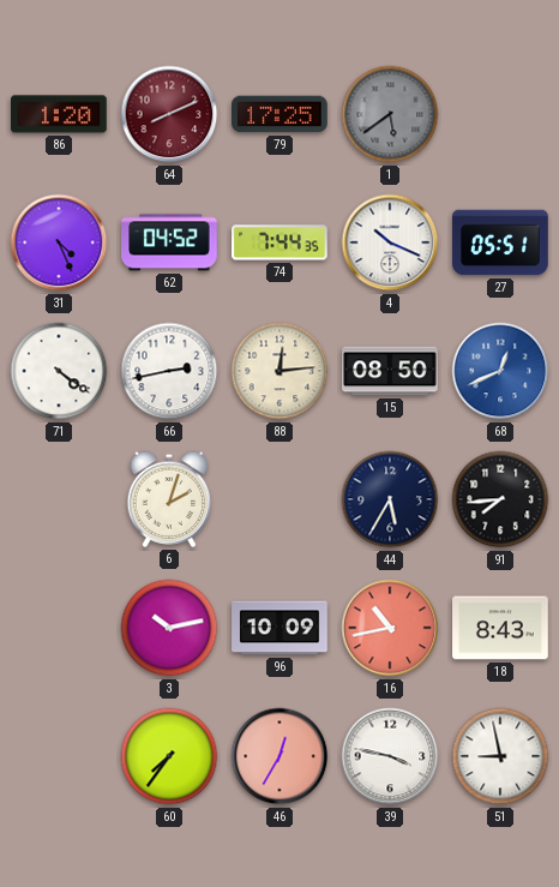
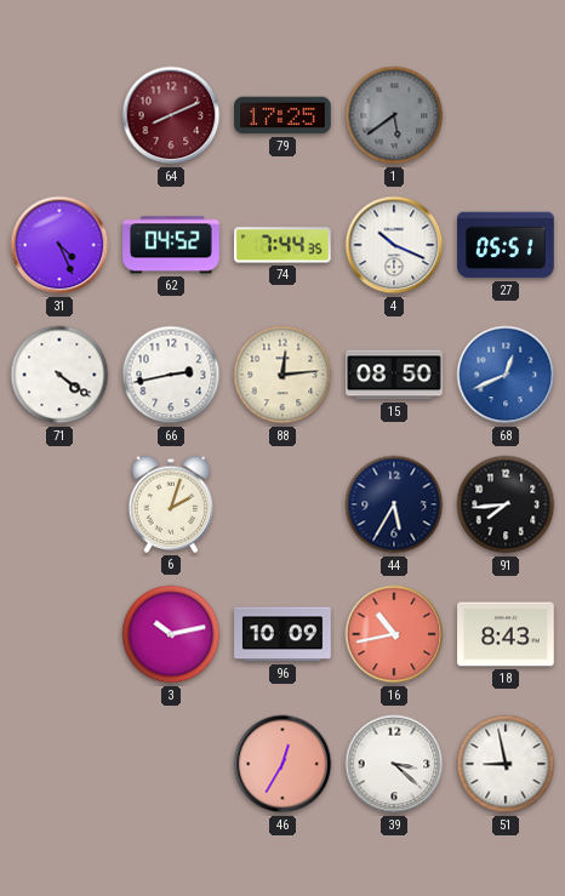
86: 1:20 -> none
60: 7:36 -> none
39: 3:47 -> 3:22
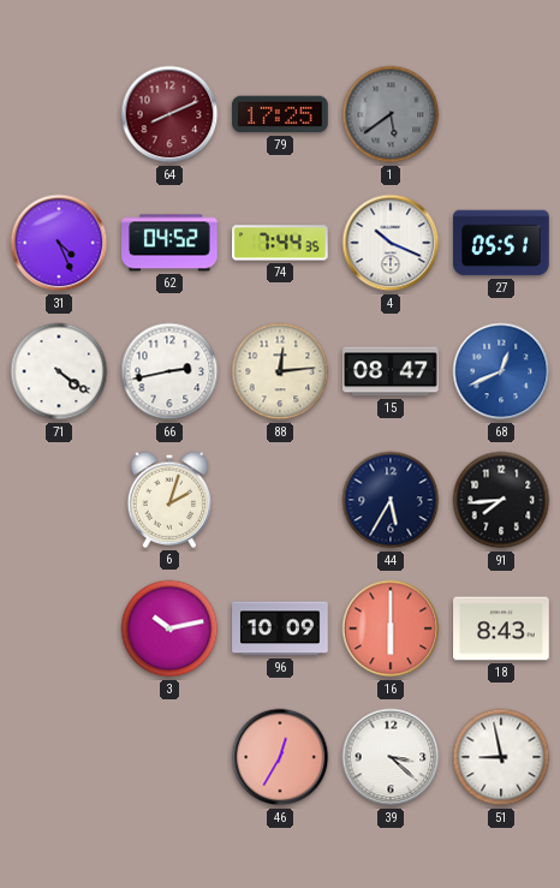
15: 08:50 -> 08:47
16: 10:43 -> 6:00
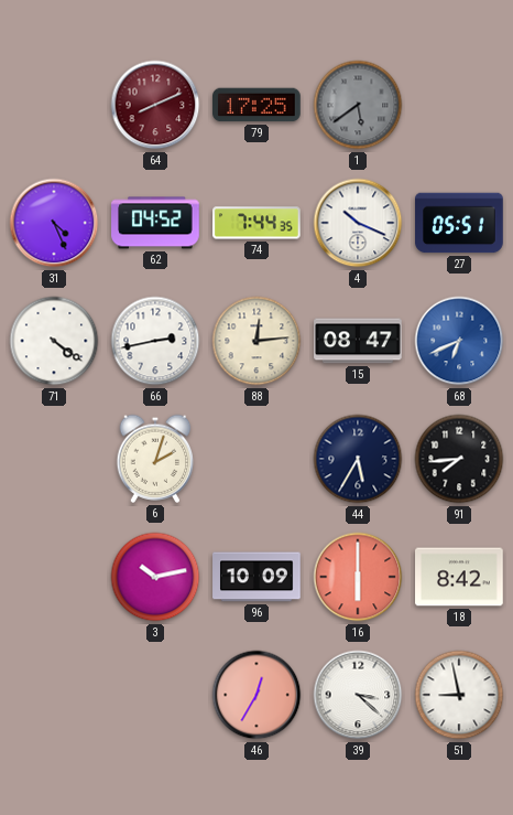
68: 12:41 -> 6:41
18: 8:43 -> 8:42
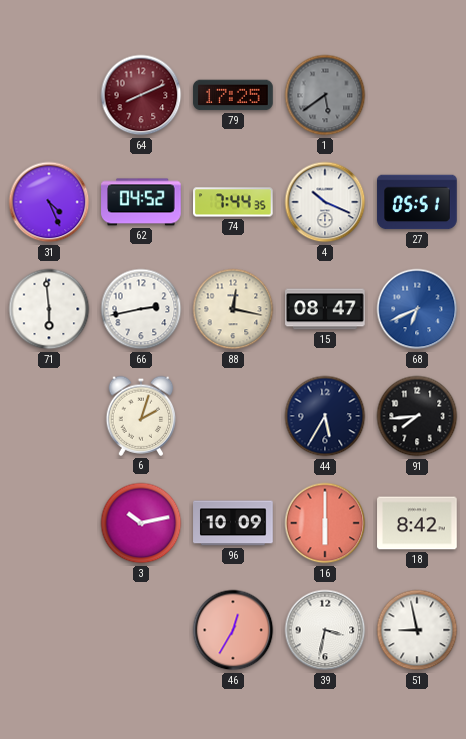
71: 4:21 -> 5:59
88: 12:14 -> 12:17
39: 3:22 -> 3:32
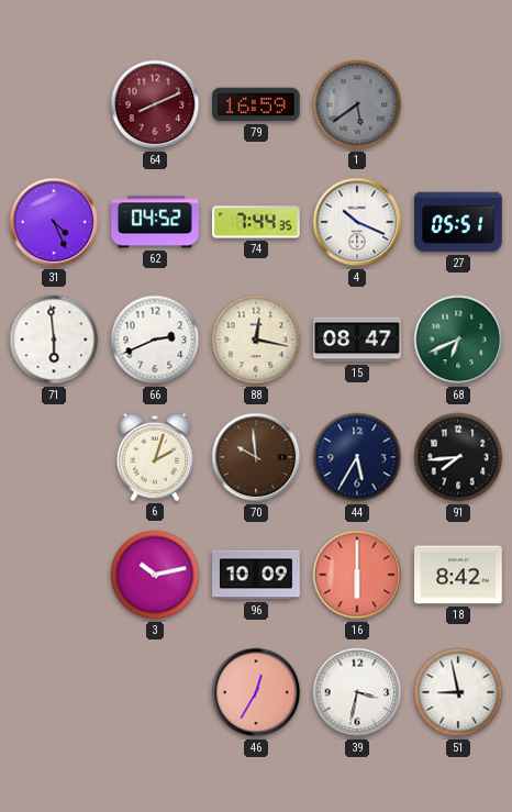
79: 17:25 -> 16:59
66: 2:43 -> 2:41
68 dial: blue -> green
70: none -> 9:59
